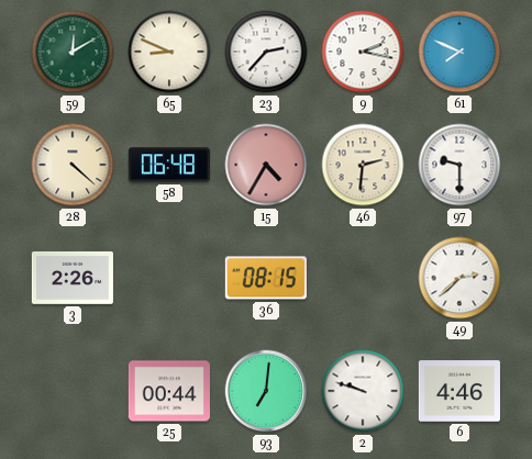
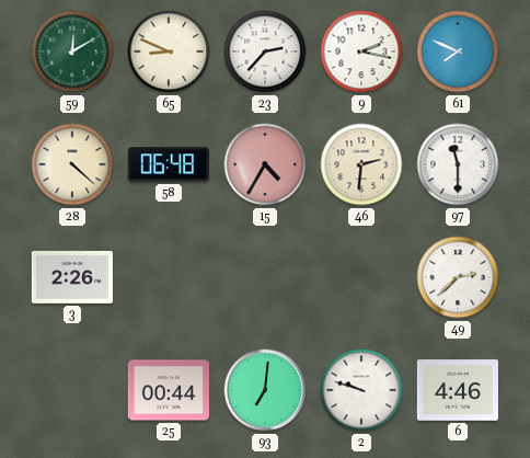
97: 9:30 -> 11:30
36: 08:15 -> none
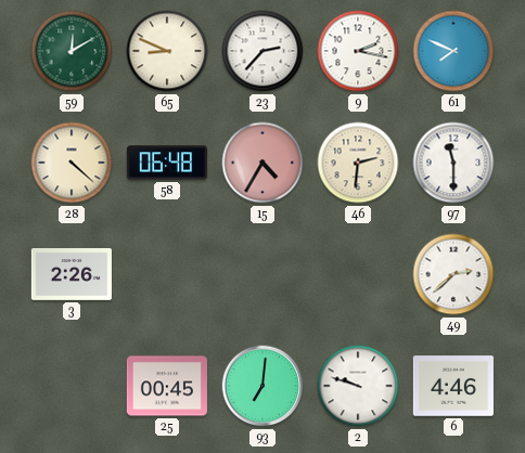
25: 00:44 -> 00:45
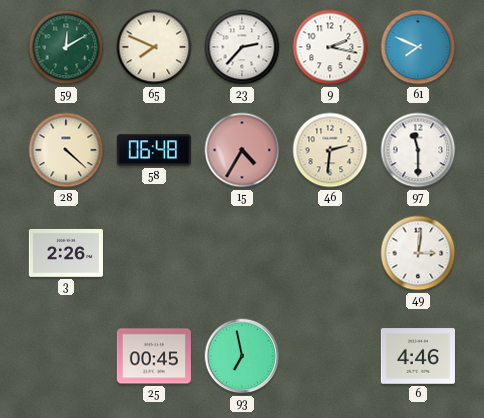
65: 8:49 -> 7:49
49: 2:38 -> 3:01
93: 7:01 -> 6:58
2: 9:48 -> none
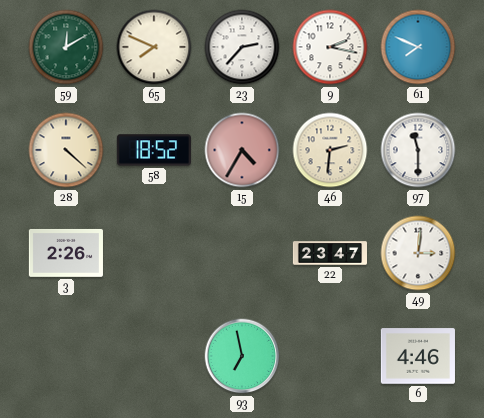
58: 06:48 -> 18:52
22: none -> 23:47
25: 00:45 -> none
